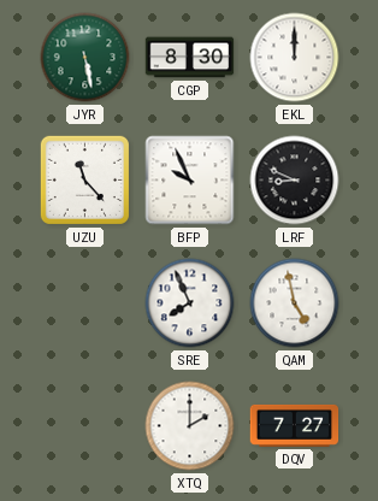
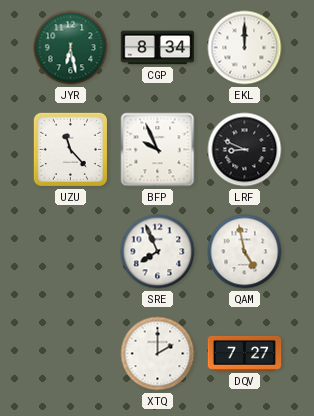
JYR: 5:28 -> 6:28
CGP: 8:30 -> 8:34
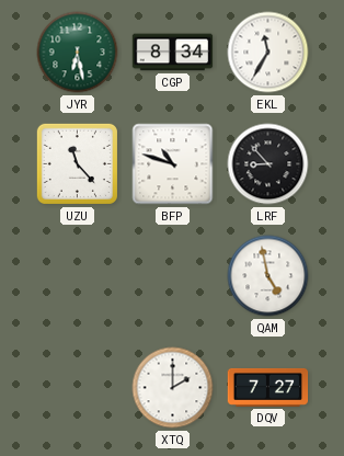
EKL: 12:00 -> 11:35
BFP: 9:56 -> 10:48
LRF: 8:49 -> 8:53
SRE: 7:56 -> none
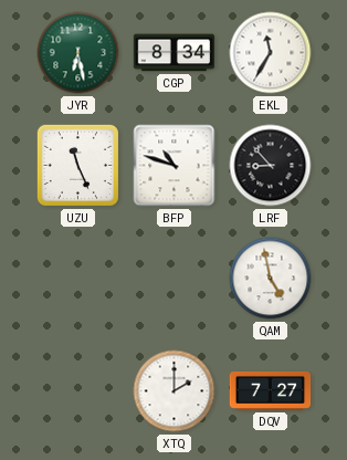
UZU: 11:23 -> 11:26
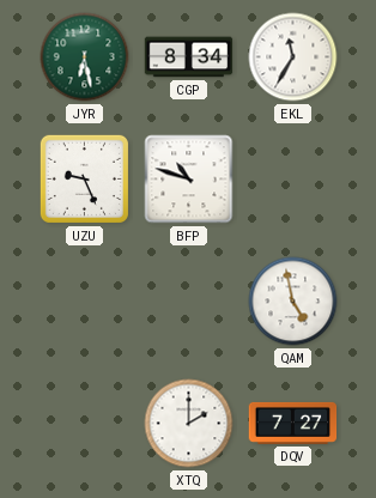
UZU: 11:26 -> 9:26
LRF: 8:53 -> none
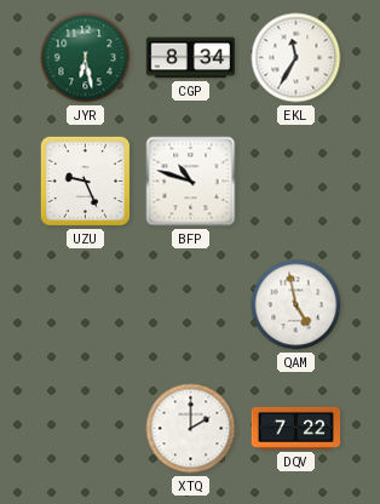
DQV: 7:27 -> 7:22
